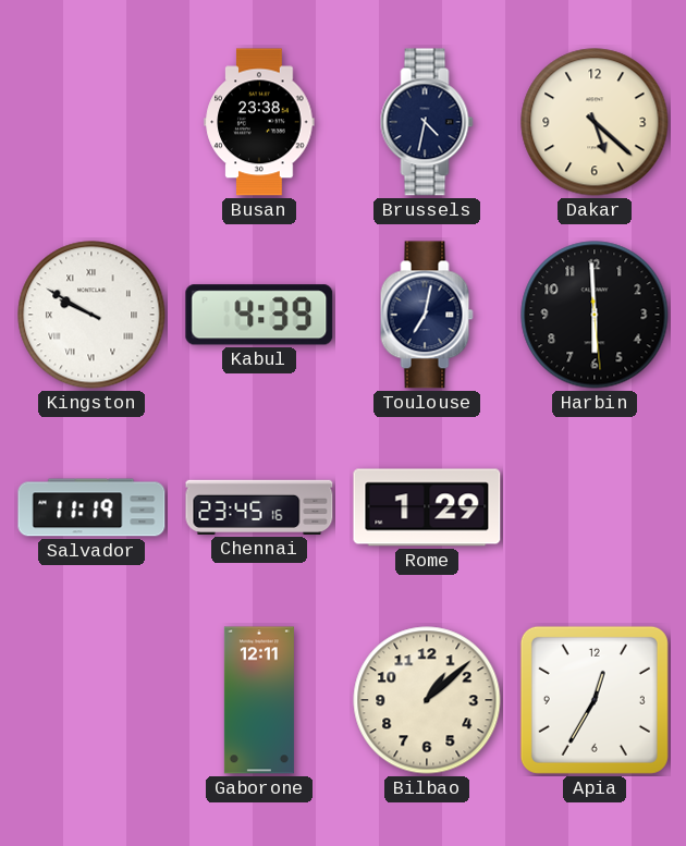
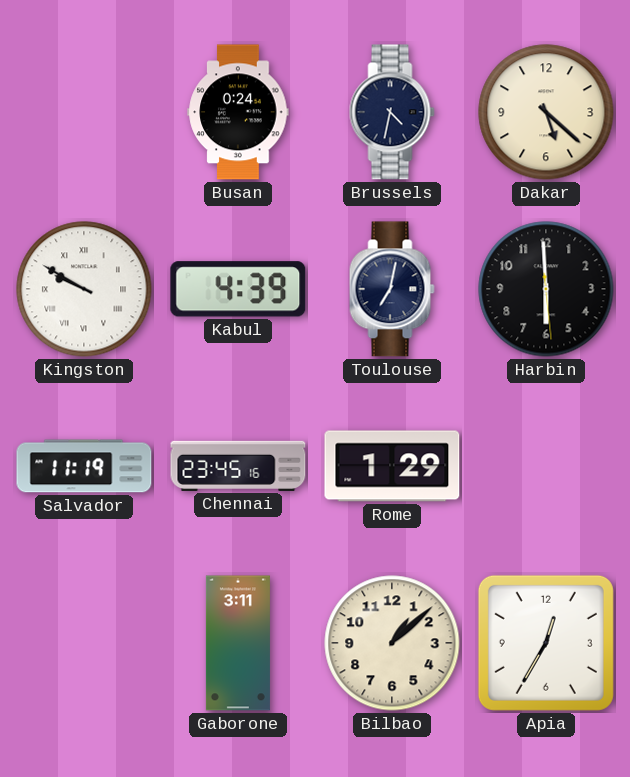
Busan: 23:38 -> 0:24
Gaborone: 12:11 -> 3:11
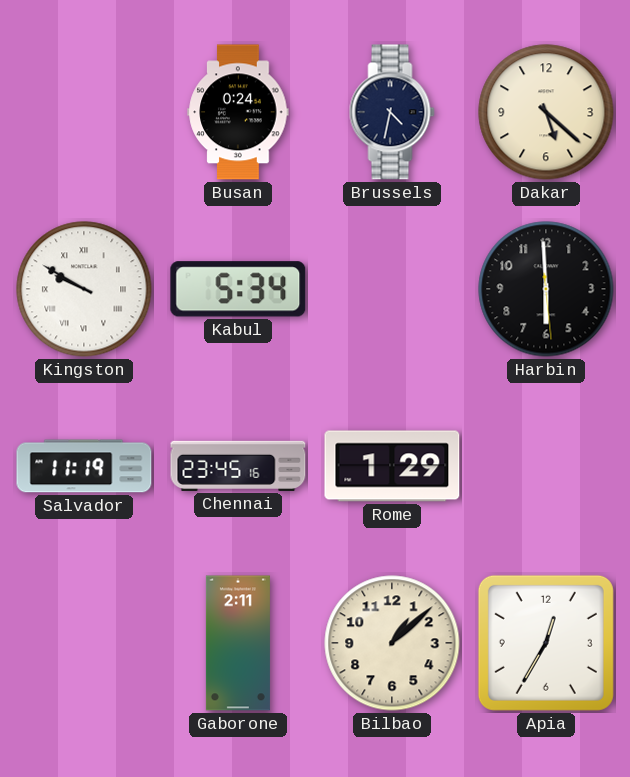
Kabul: 4:39 -> 5:34
Toulouse: 7:02 -> none
Gaborone: 3:11 -> 2:11
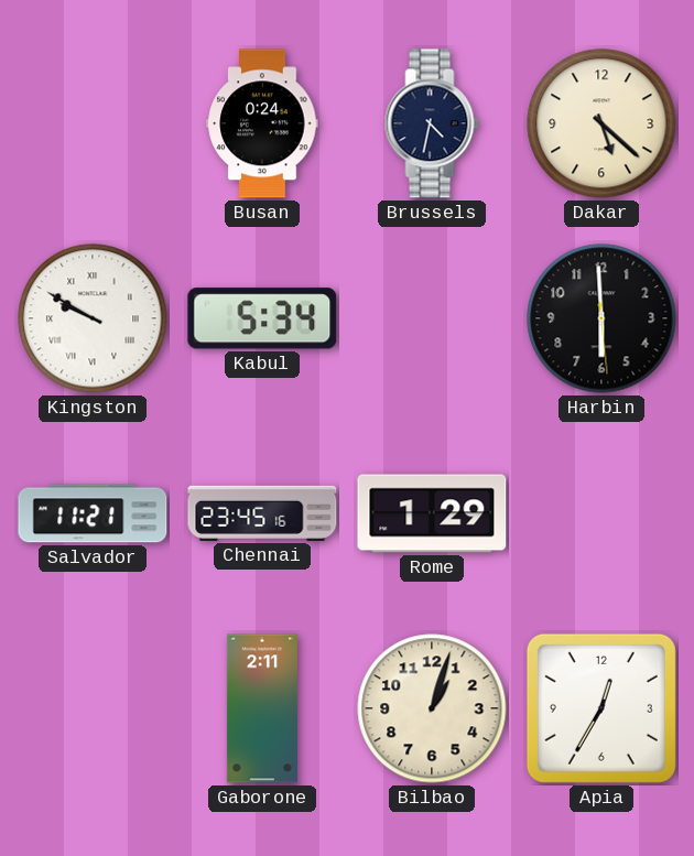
Salvador: 11:19 -> 11:21
Bilbao: 1:08 -> 1:03
